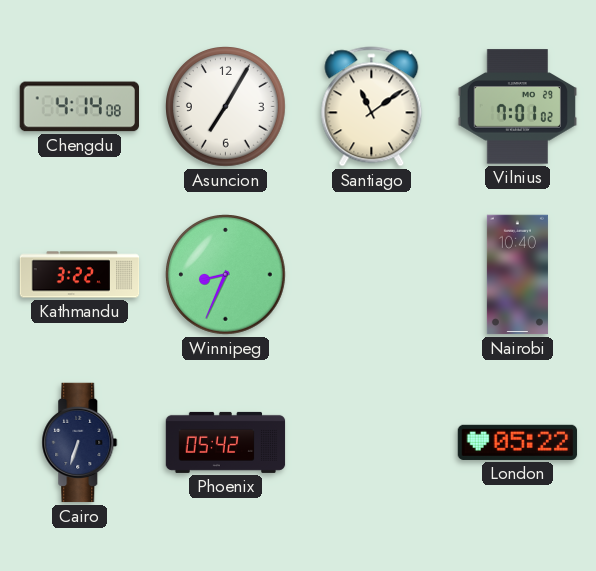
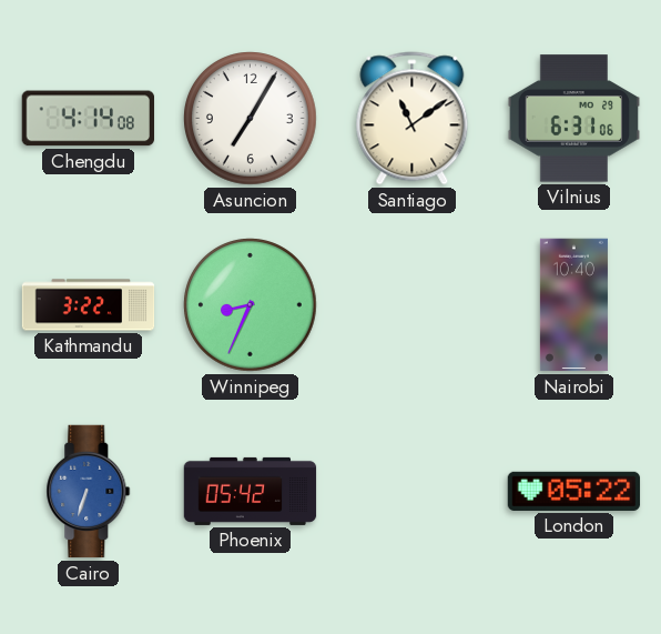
Vilnius: 7:01 -> 6:31
Cairo dial: navy -> blue
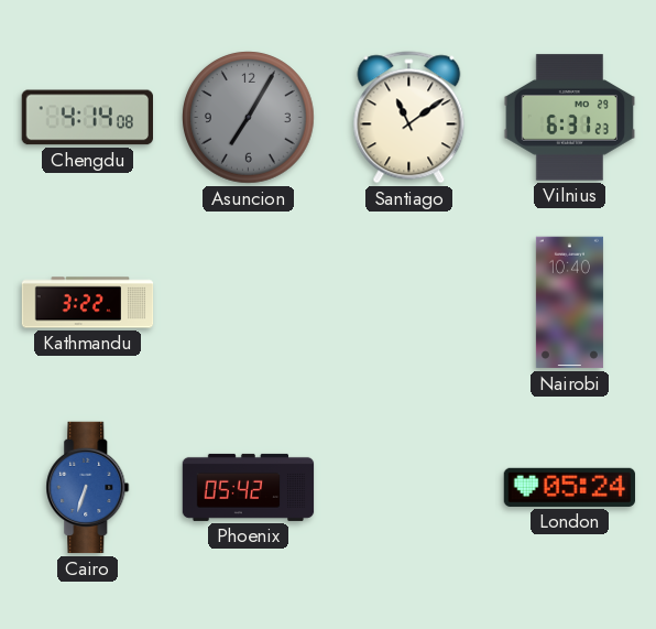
Asuncion dial: white -> grey
Vilnius: 6:31:06 -> 6:31:23
Winnipeg: 8:34 -> none
London: 05:22 -> 05:24
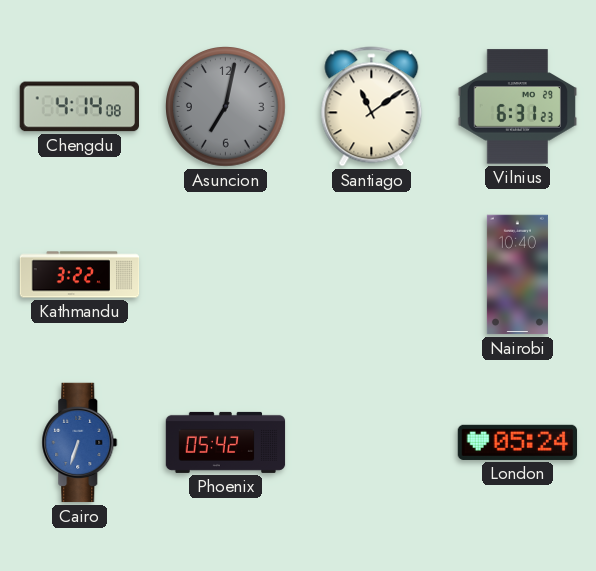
Asuncion: 7:05 -> 7:02
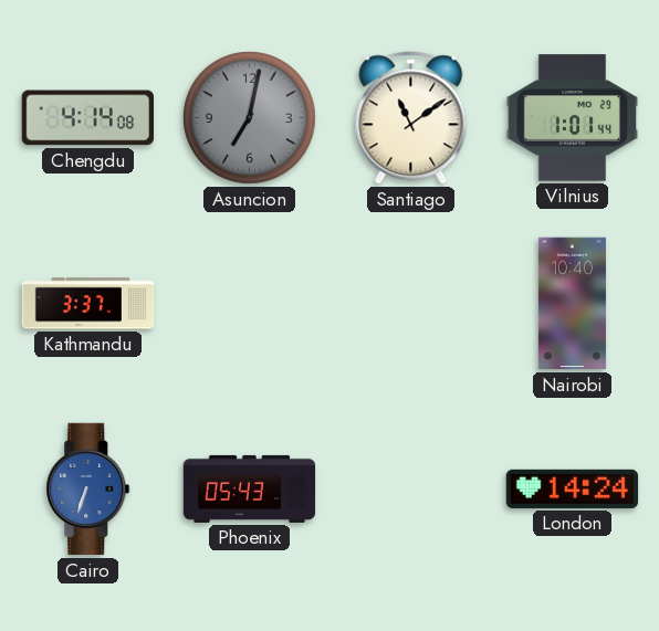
Vilnius: 6:31 -> 1:01
Kathmandu: 3:22 -> 3:37
Phoenix: 05:42 -> 05:43
London: 05:24 -> 14:24
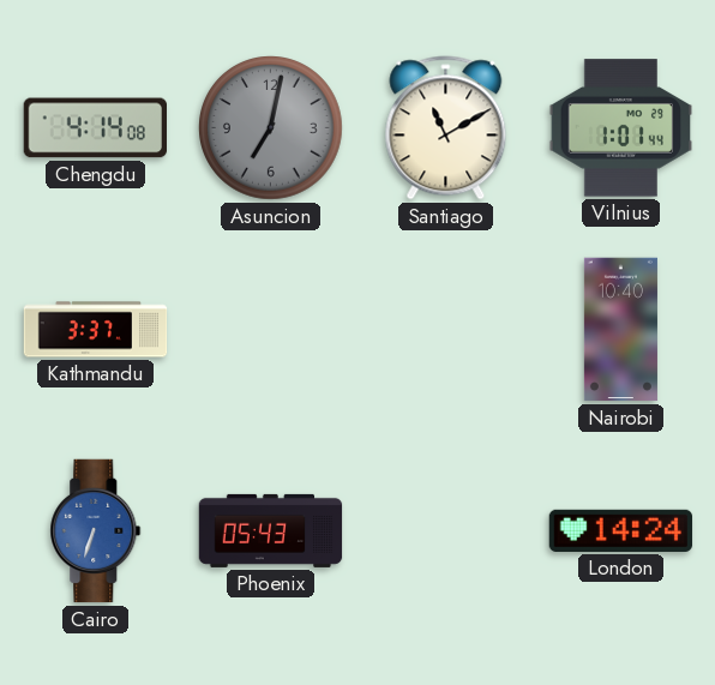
Santiago: 11:09 -> 11:10
